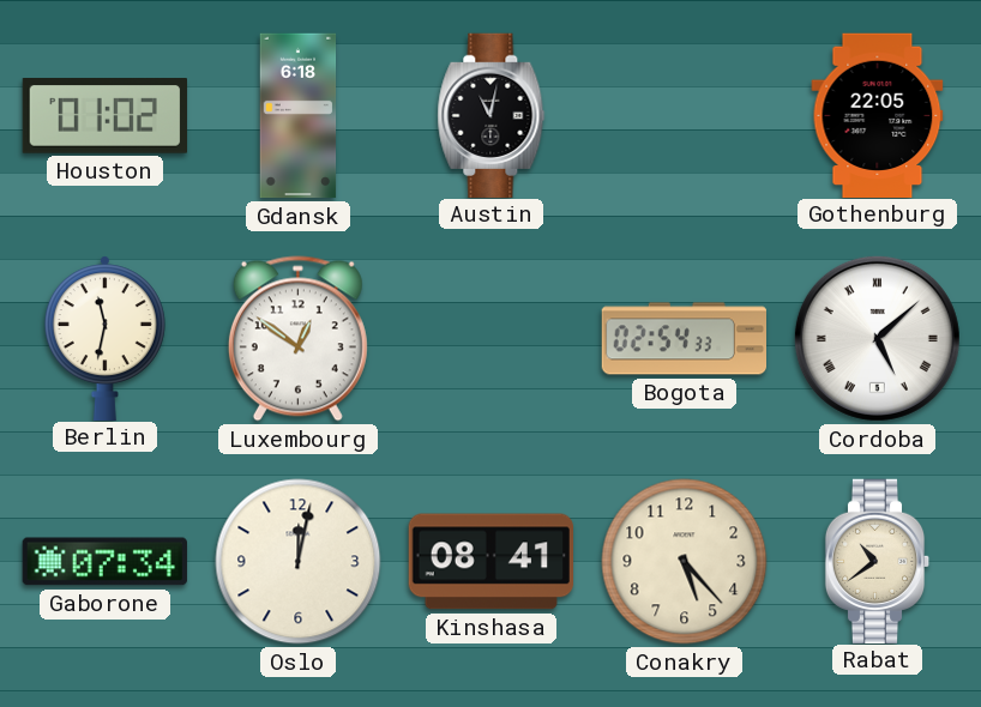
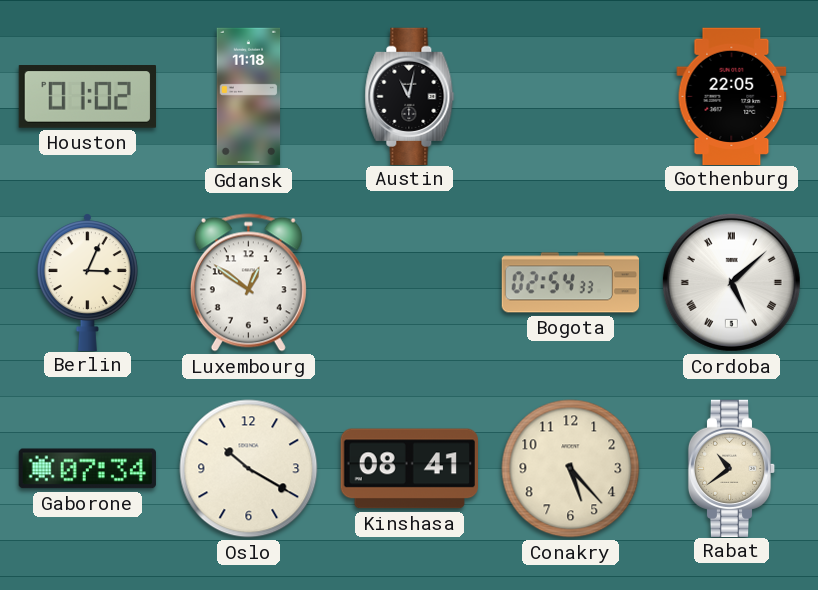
Gdansk: 6:18 -> 11:18
Berlin: 11:32 -> 3:04
Oslo: 12:02 -> 10:20
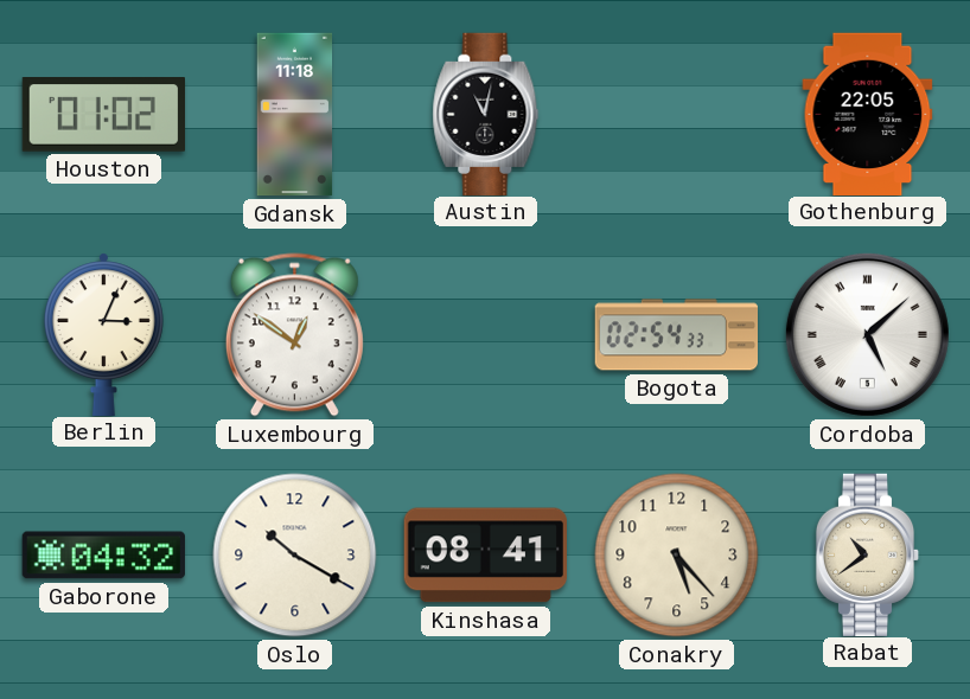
Gaborone: 07:34 -> 04:32
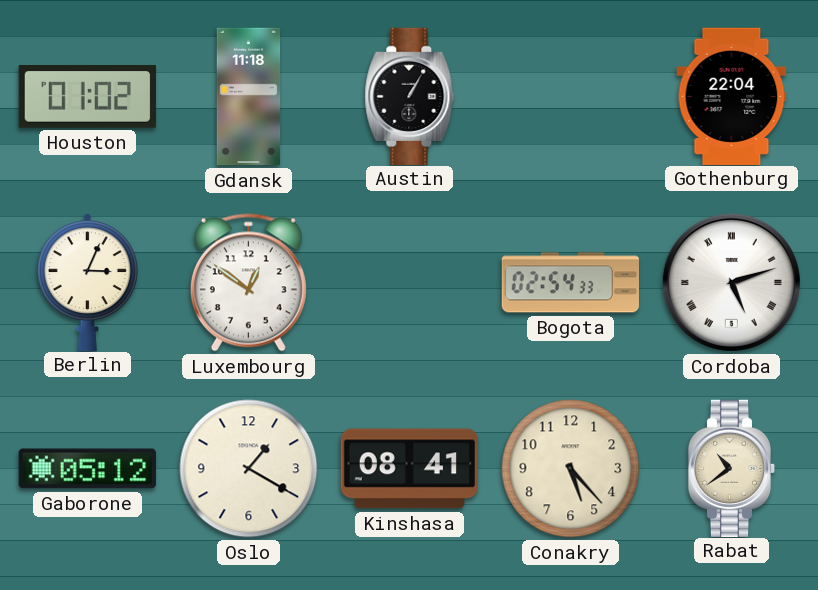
Austin: 11:02 -> 1:05
Gothenburg: 22:05 -> 22:04
Cordoba: 5:08 -> 5:12
Gaborone: 04:32 -> 05:12
Oslo: 10:20 -> 1:20
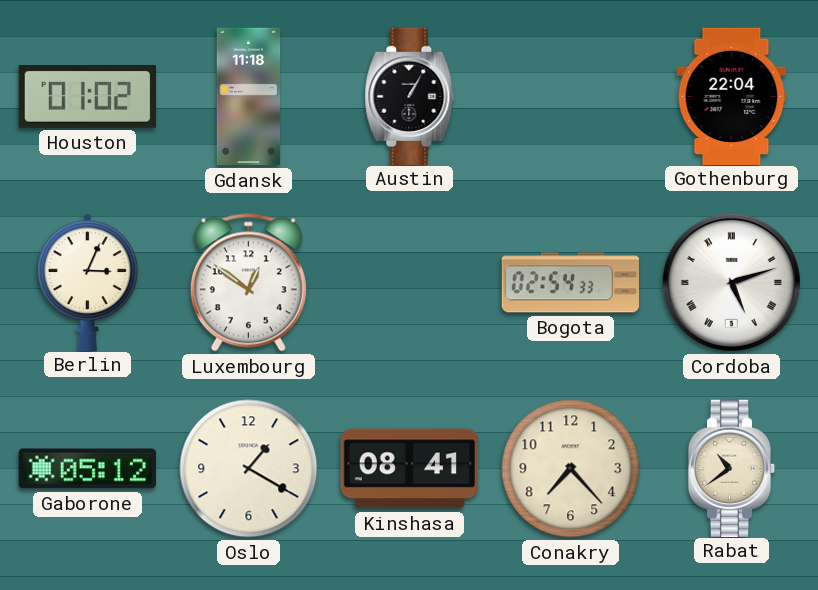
Conakry: 5:23 -> 7:23
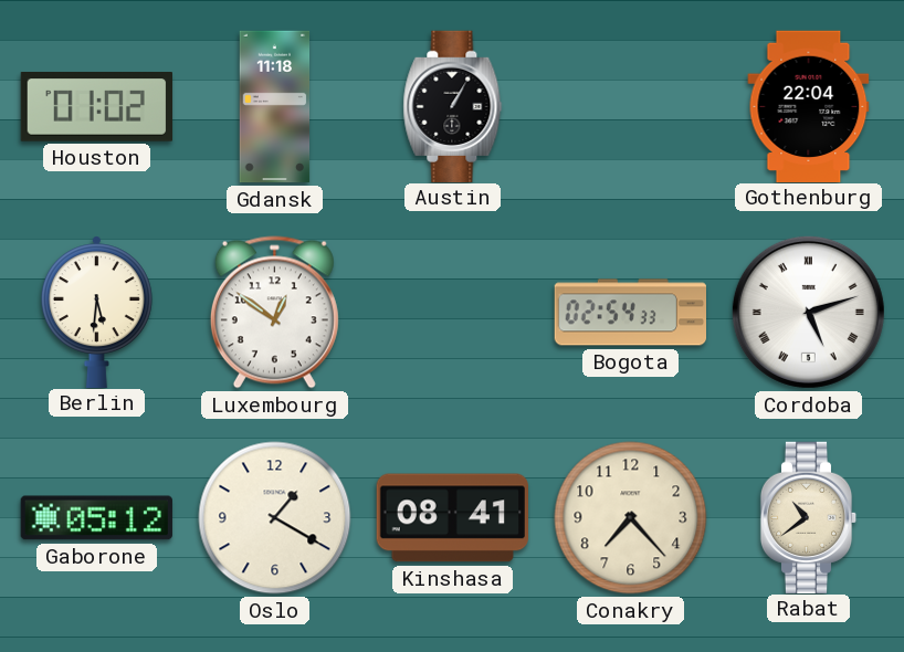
Berlin: 3:04 -> 5:31
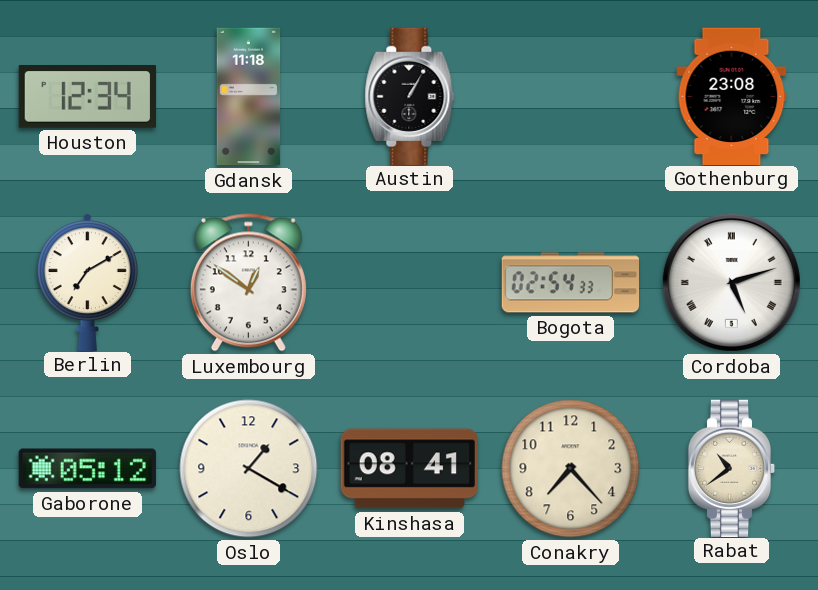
Houston: 01:02 -> 12:34
Gothenburg: 22:04 -> 23:08
Berlin: 5:31 -> 7:10
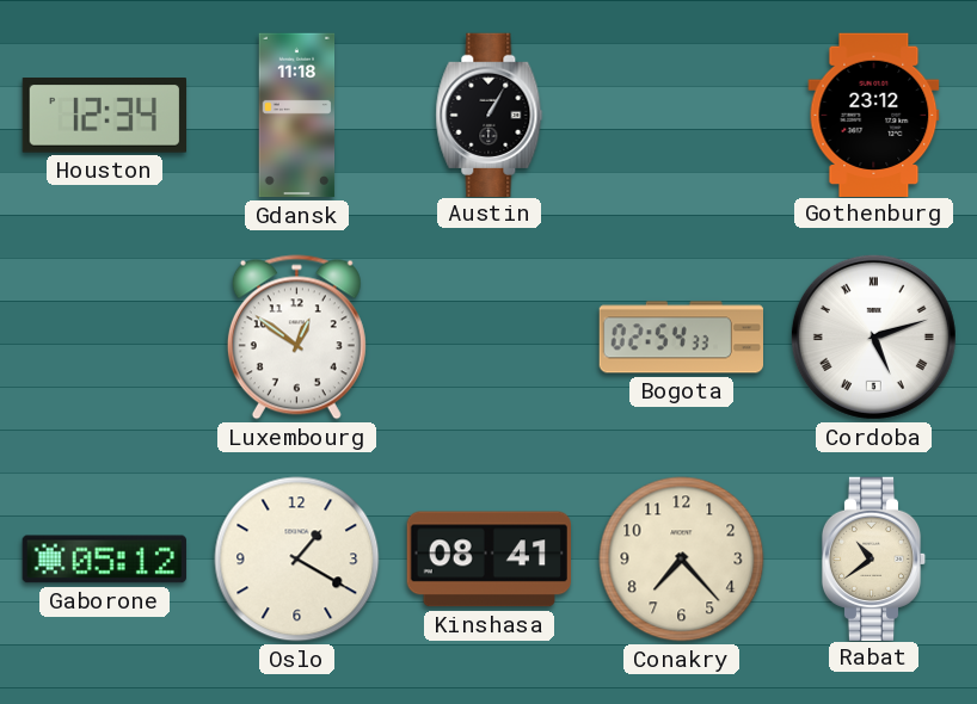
Gothenburg: 23:08 -> 23:12
Berlin: 7:10 -> none
